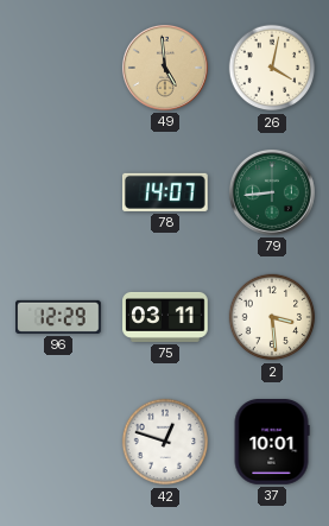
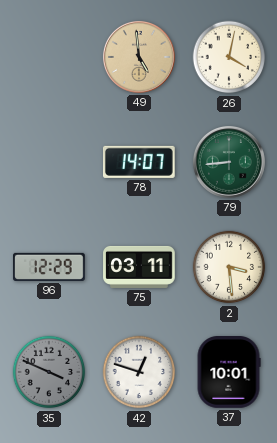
35: none -> 3:49
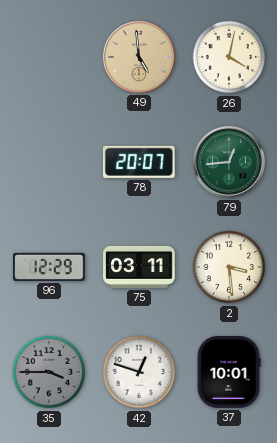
78: 14:07 -> 20:07
79: 8:44 -> 12:44
35: 3:49 -> 3:45
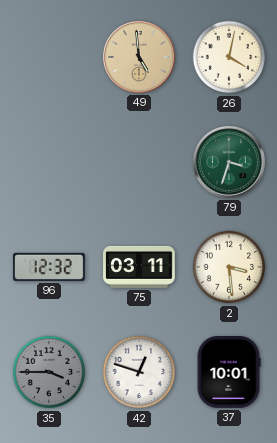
78: 20:07 -> none
79: 12:44 -> 3:33
96: 12:29 -> 12:32
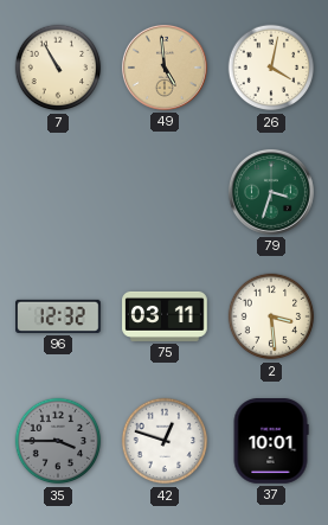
7: none -> 10:55
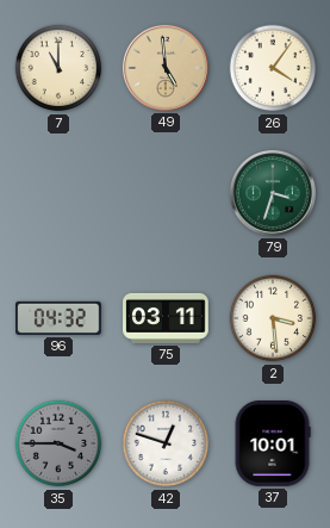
7: 10:55 -> 11:00
26: 4:02 -> 4:06
96: 12:32 -> 04:32
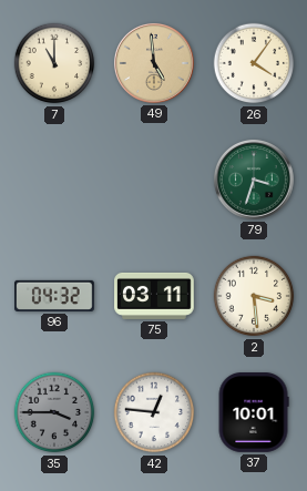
42: 12:48 -> 12:46
